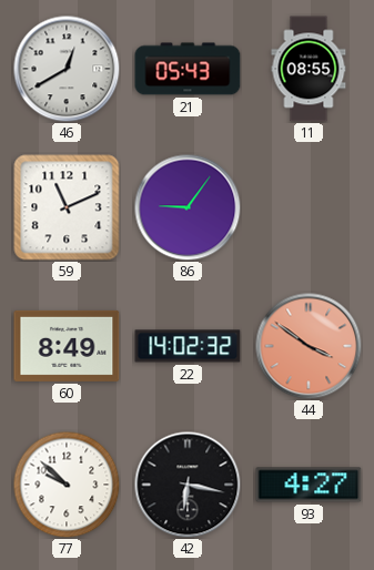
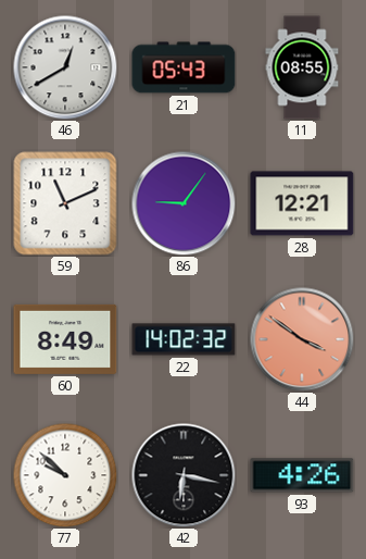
28: none -> 12:21
93: 4:27 -> 4:26
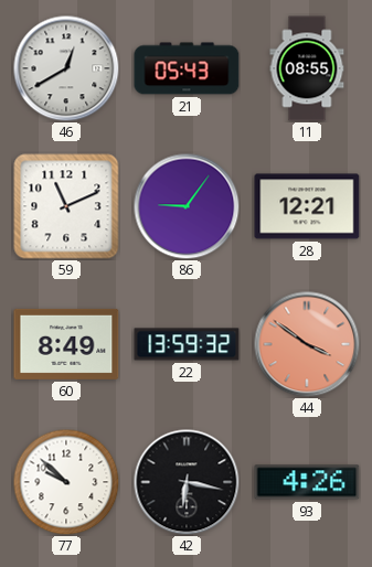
22: 14:02 -> 13:59
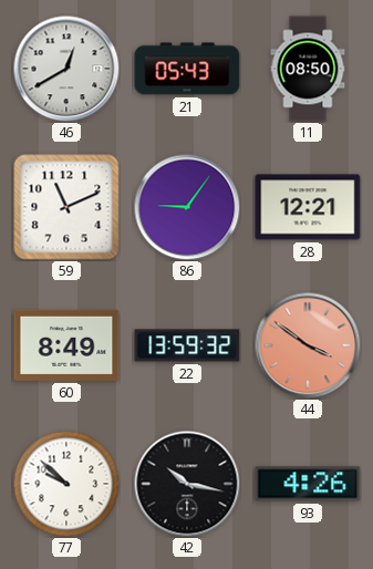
11: 08:55 -> 08:50
42: 6:17 -> 10:17
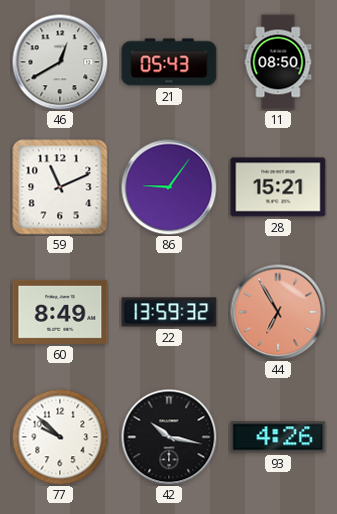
28: 12:21 -> 15:21
44: 3:51 -> 6:55
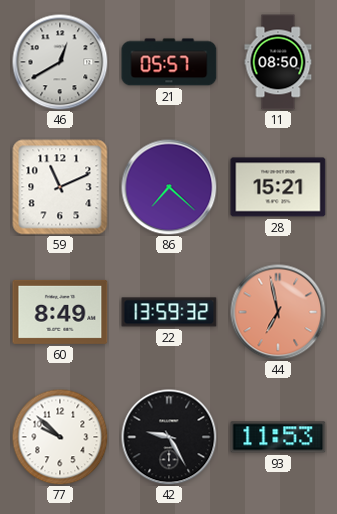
21: 05:43 -> 05:57
86: 9:06 -> 7:22
44: 6:55 -> 6:58
42: 10:17 -> 9:25
93: 4:26 -> 11:53
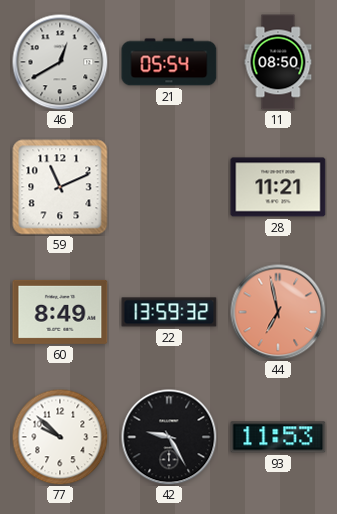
21: 05:57 -> 05:54
86: 7:22 -> none
28: 15:21 -> 11:21
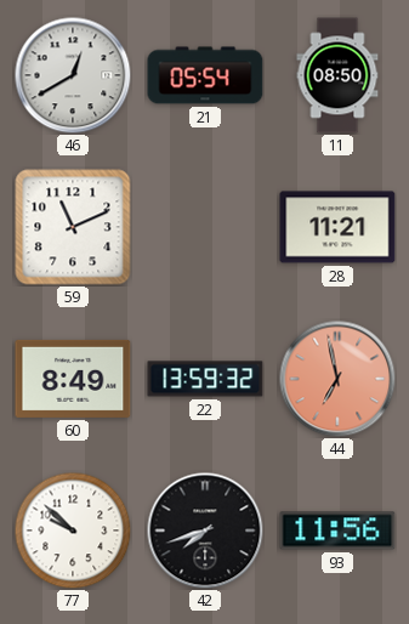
42: 9:25 -> 7:42
93: 11:53 -> 11:56
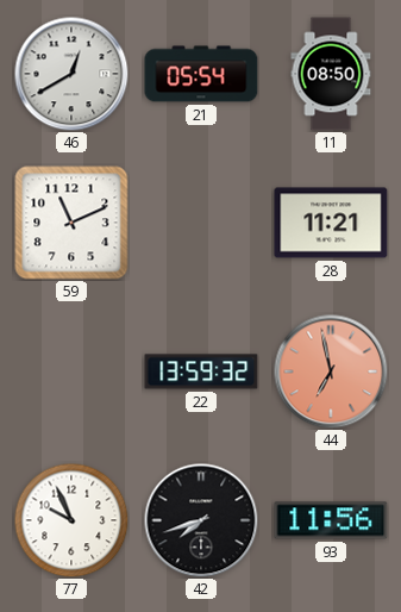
60: 8:49 -> none
77: 9:52 -> 9:56
